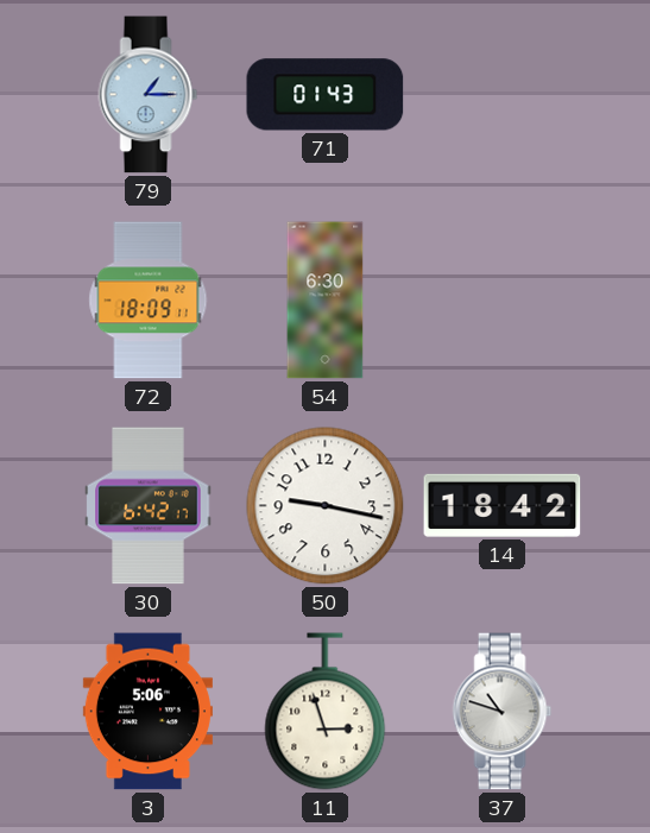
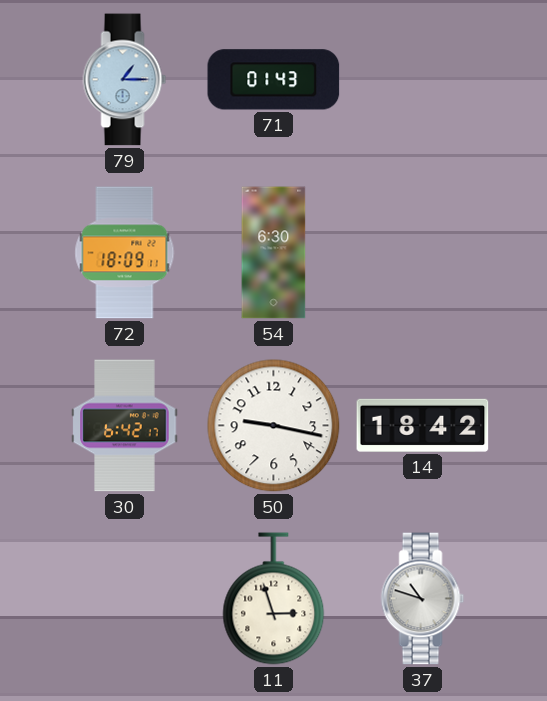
3: 5:06 -> none
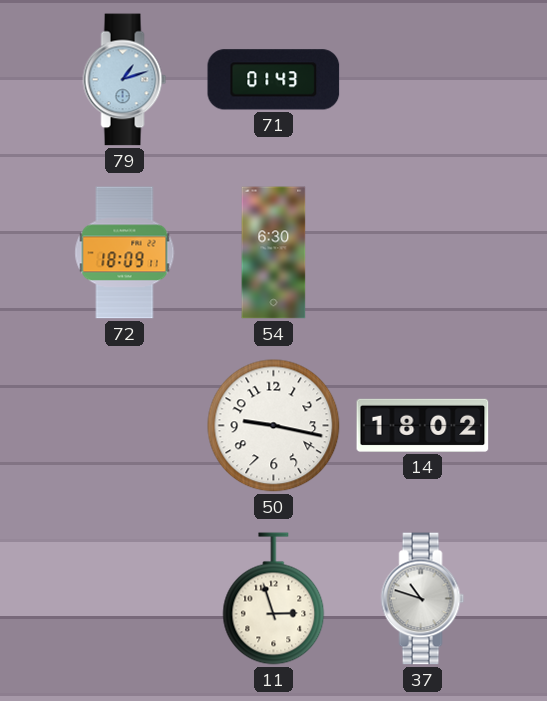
79: 1:15 -> 1:12
30: 6:42 -> none
14: 18:42 -> 18:02
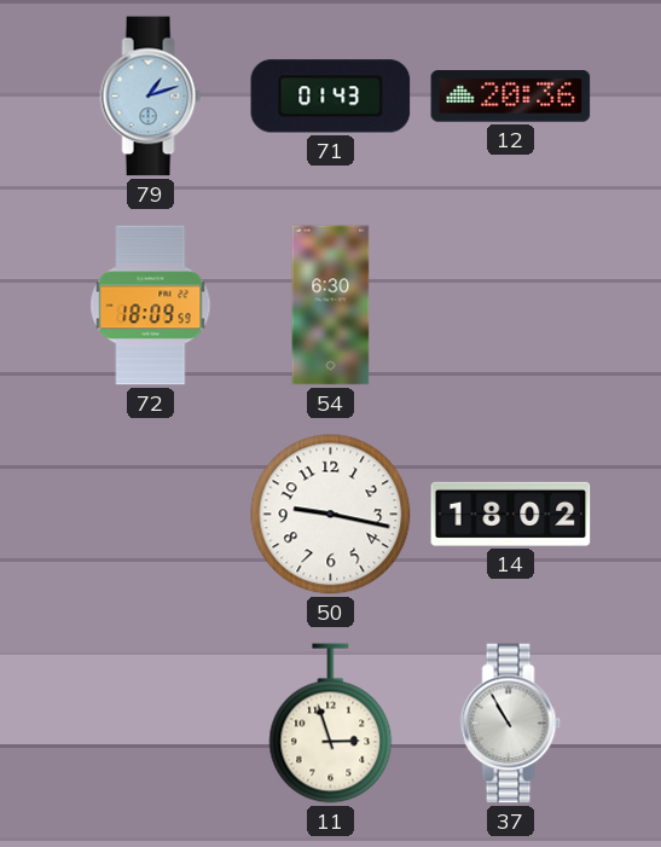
12: none -> 20:36
72: 18:09:11 -> 18:09:59
37: 10:48 -> 10:55
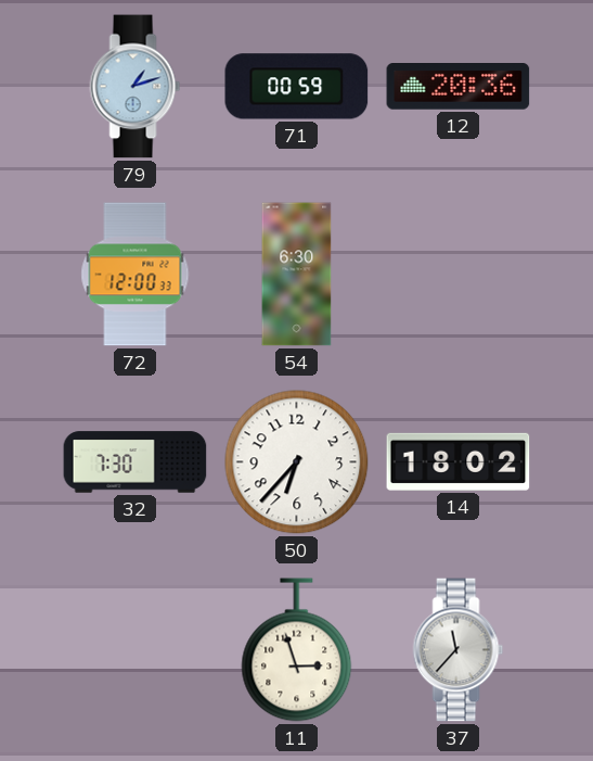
71: 01:43 -> 00:59
72: 18:09 -> 12:00
32: none -> 7:30
50: 9:17 -> 6:37
37: 10:55 -> 11:37
